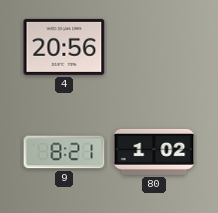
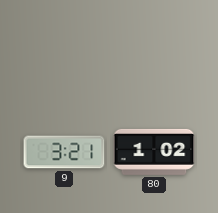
4: 20:56 -> none
9: 8:21 -> 3:21
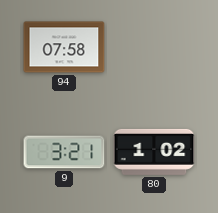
94: none -> 07:58
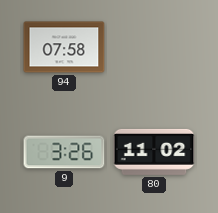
9: 3:21 -> 3:26
80: 1:02 -> 11:02
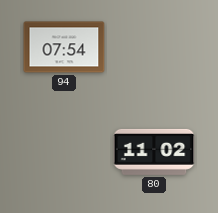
94: 07:58 -> 07:54
9: 3:26 -> none
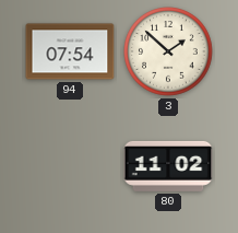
3: none -> 1:52
